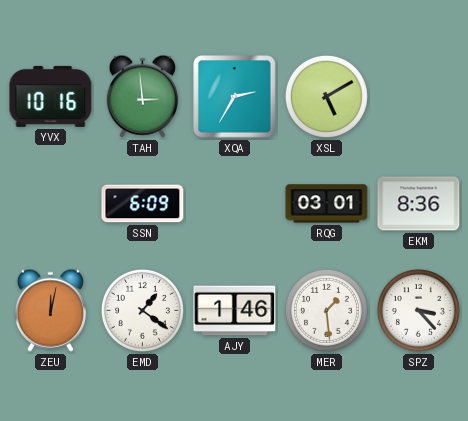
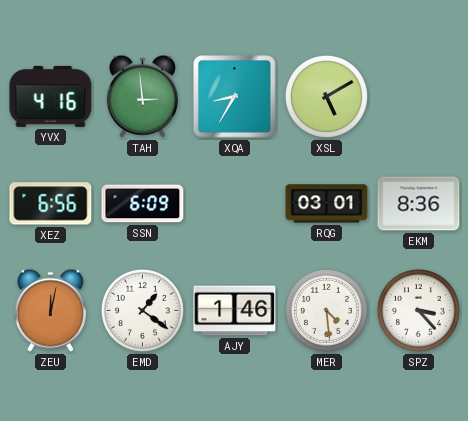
YVX: 10:16 -> 4:16
XQA: 2:35 -> 8:35
XEZ: none -> 6:56
MER: 1:29 -> 4:29
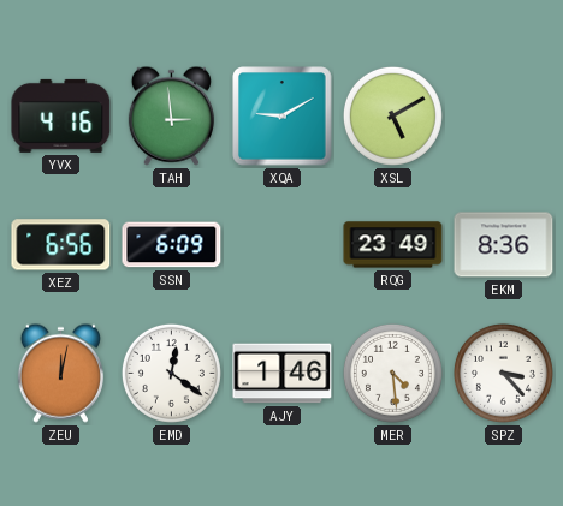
XQA: 8:35 -> 9:10
RQG: 03:01 -> 23:49
EMD: 1:21 -> 12:21
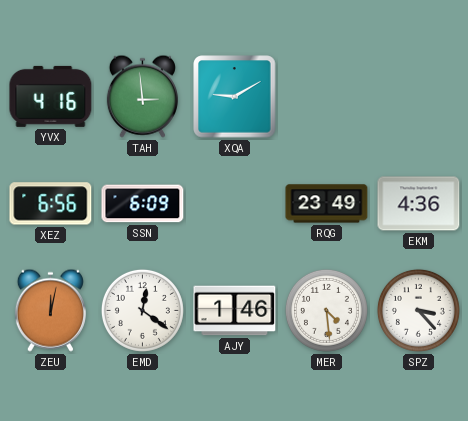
XSL: 5:10 -> none
EKM: 8:36 -> 4:36
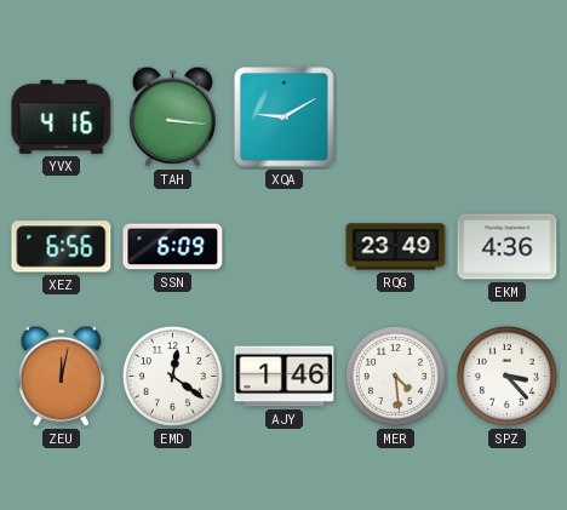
TAH: 2:59 -> 3:16
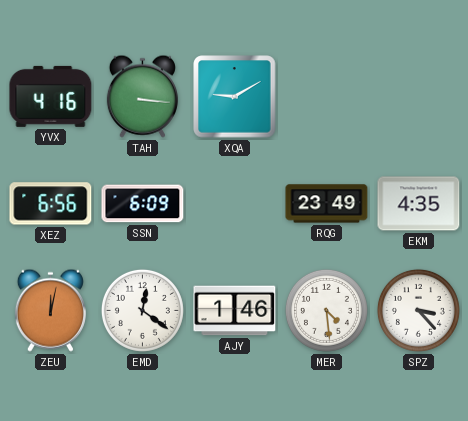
EKM: 4:36 -> 4:35
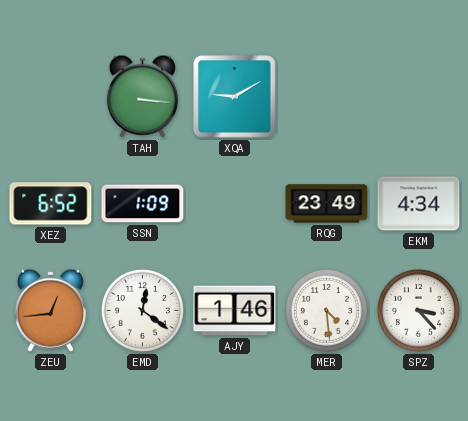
YVX: 4:16 -> none
XEZ: 6:56 -> 6:52
SSN: 6:09 -> 1:09
EKM: 4:35 -> 4:34
ZEU: 12:02 -> 12:44
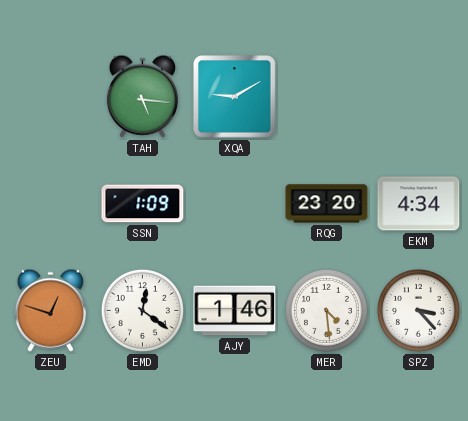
TAH: 3:16 -> 5:16
XEZ: 6:52 -> none
RQG: 23:49 -> 23:20
ZEU: 12:44 -> 12:48
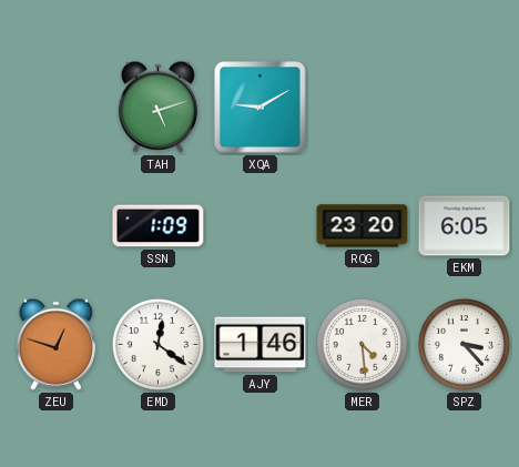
TAH: 5:16 -> 5:12
EKM: 4:34 -> 6:05
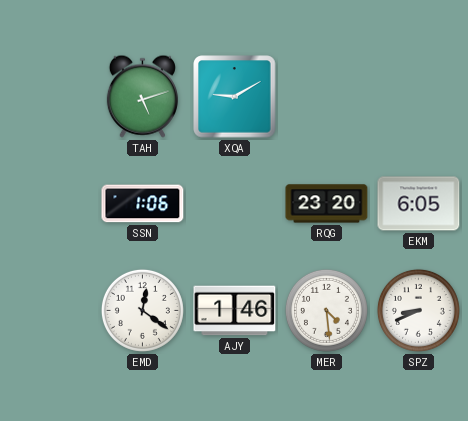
SSN: 1:09 -> 1:06
ZEU: 12:48 -> none
SPZ: 3:23 -> 8:41
